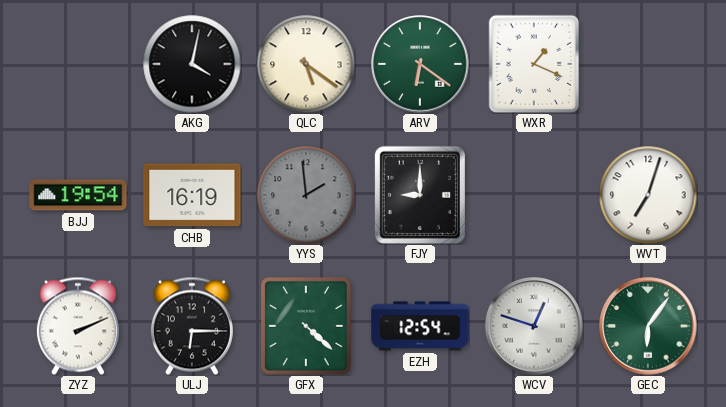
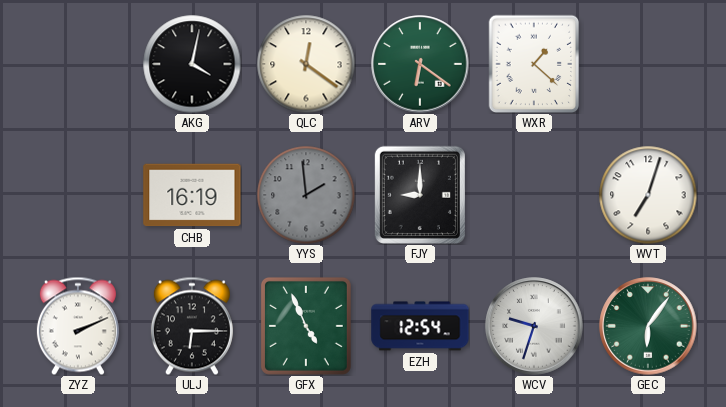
QLC: 5:21 -> 12:21
WXR: 1:19 -> 1:22
BJJ: 19:54 -> none
GFX: 4:22 -> 4:56
WCV: 12:48 -> 9:33
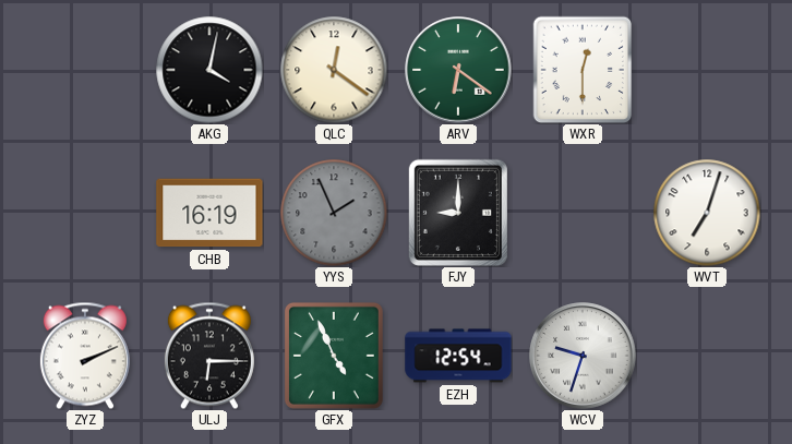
WXR: 1:22 -> 12:30
YYS: 1:59 -> 1:56
GEC: 6:06 -> none
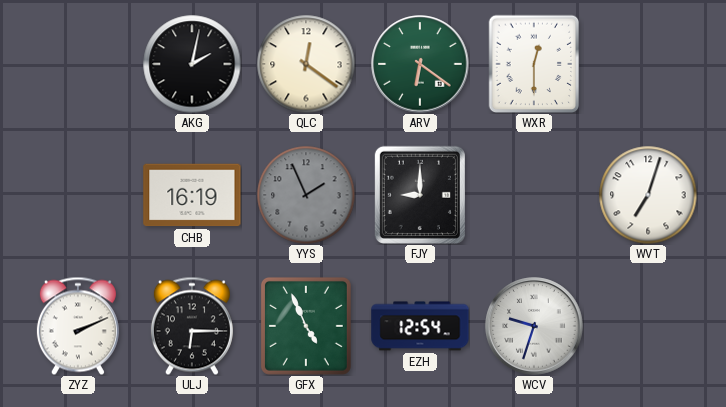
AKG: 4:02 -> 2:02
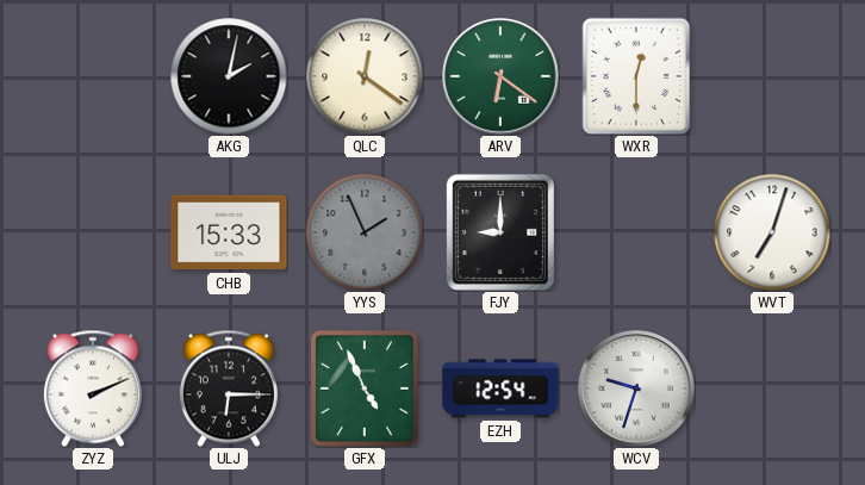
CHB: 16:19 -> 15:33
